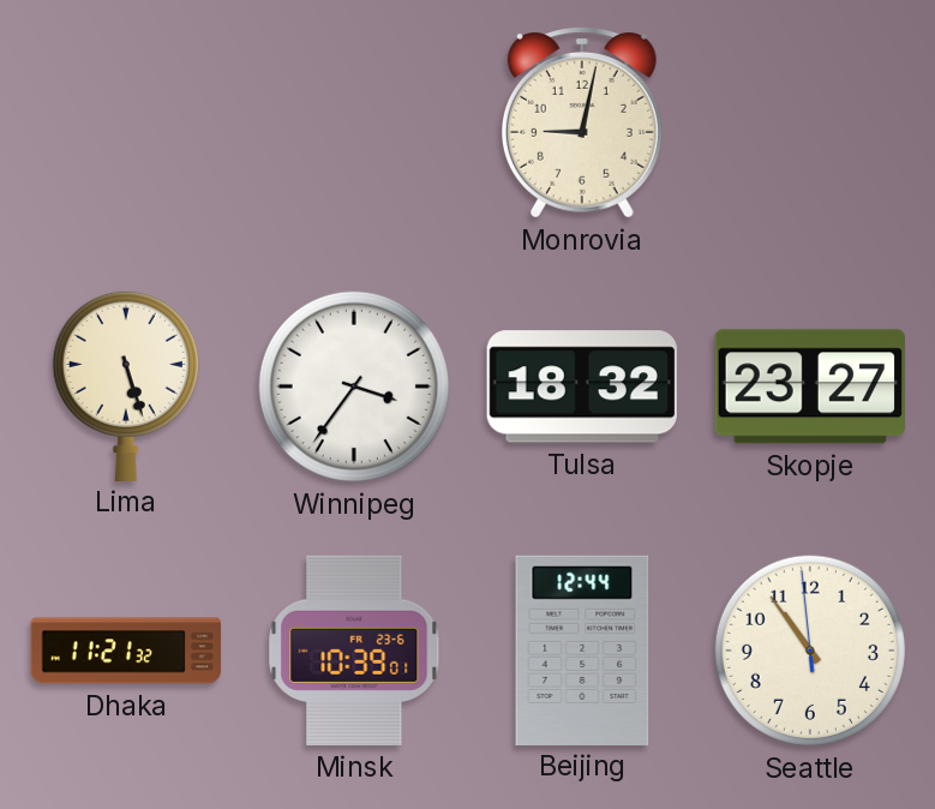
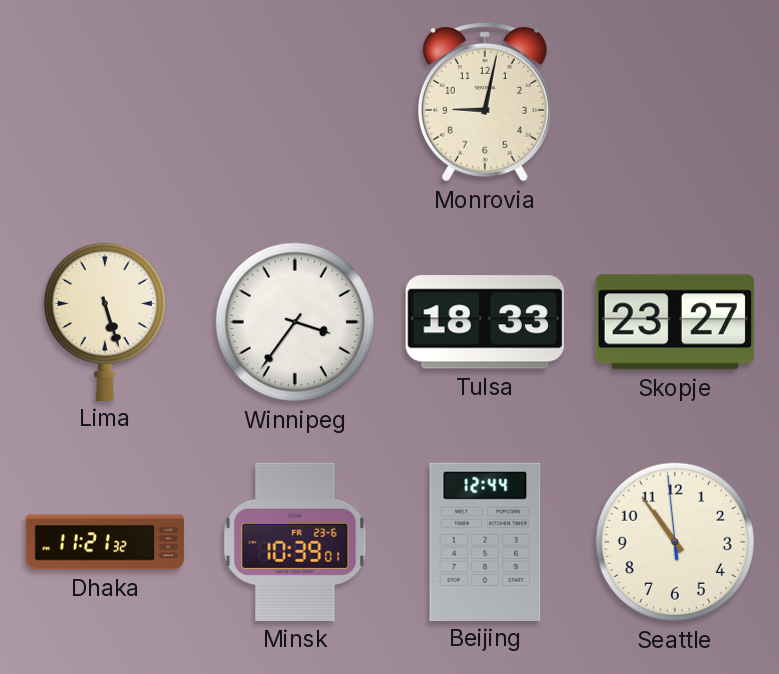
Tulsa: 18:32 -> 18:33
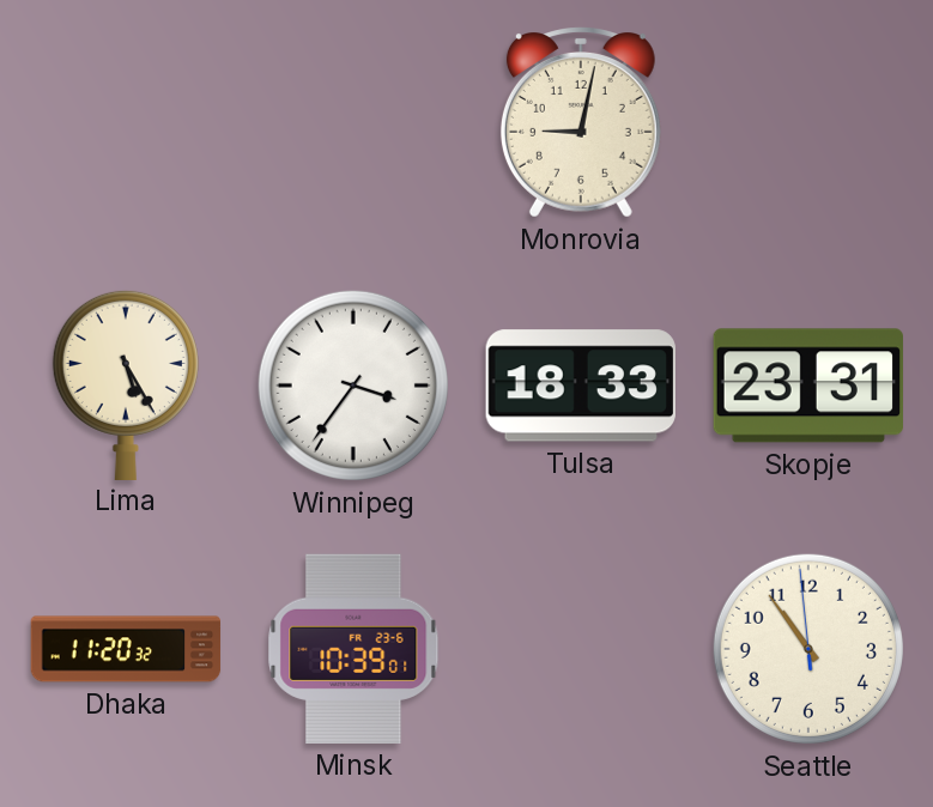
Lima: 5:27 -> 5:25
Skopje: 23:27 -> 23:31
Dhaka: 11:21 -> 11:20
Beijing: 12:44 -> none
